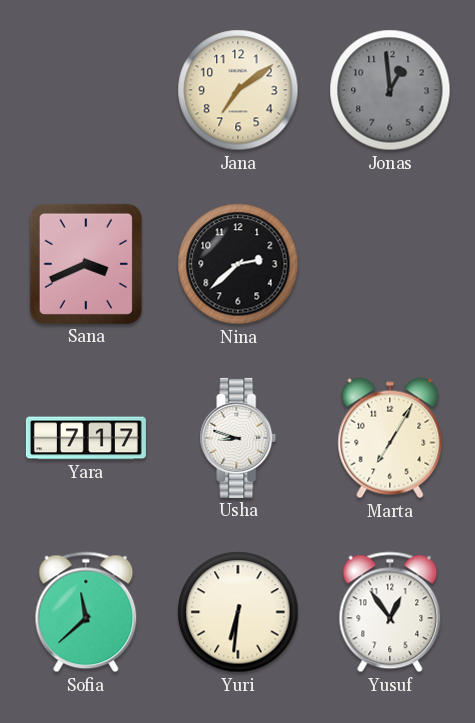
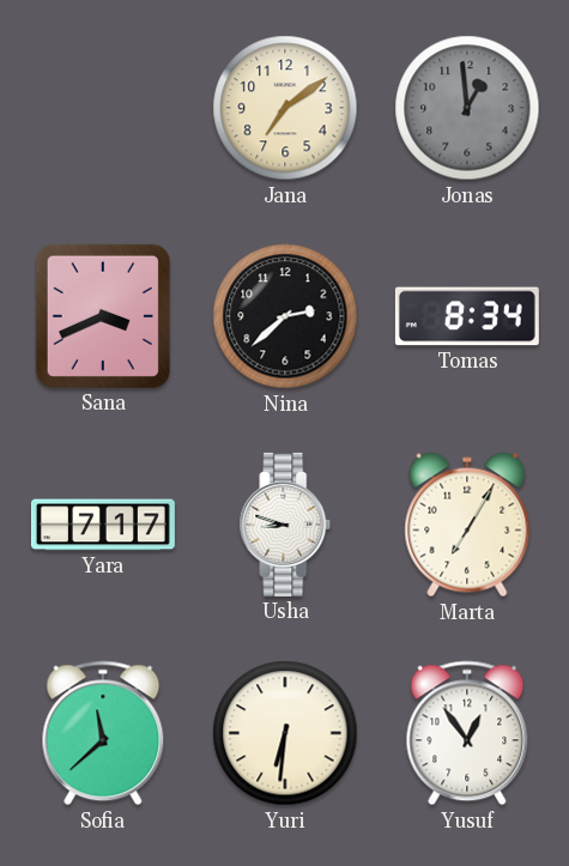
Tomas: none -> 8:34
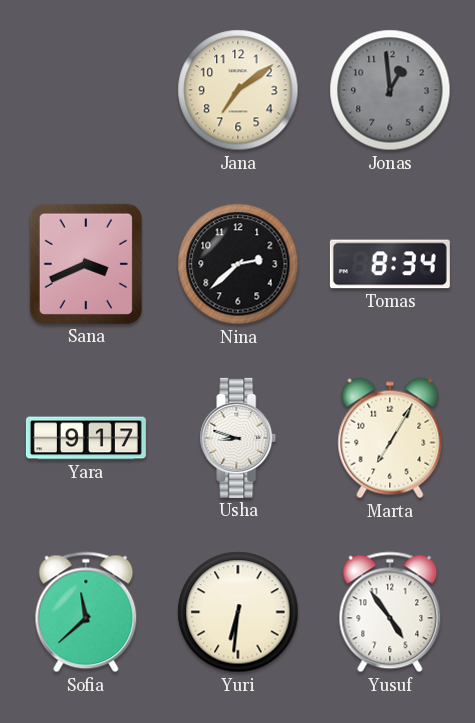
Yara: 7:17 -> 9:17
Yusuf: 12:54 -> 4:54
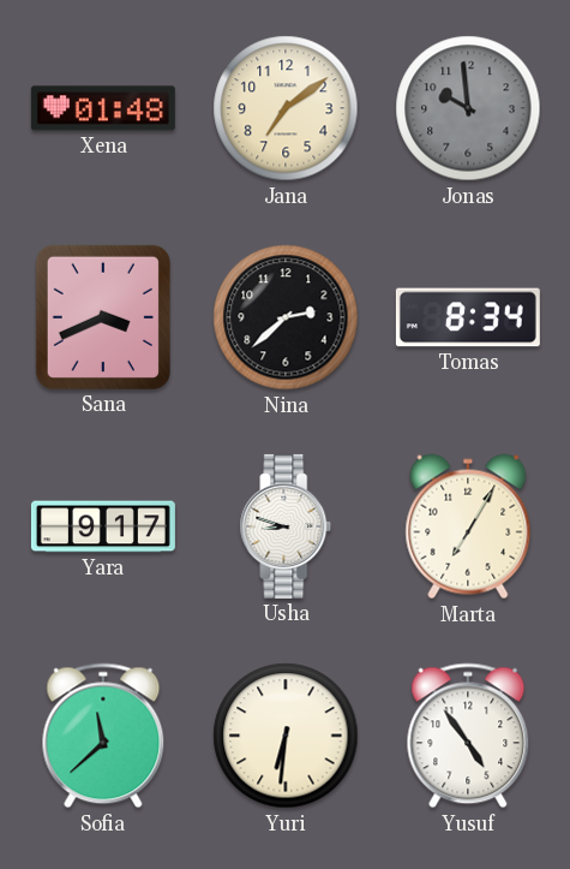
Xena: none -> 01:48
Jonas: 12:59 -> 9:59
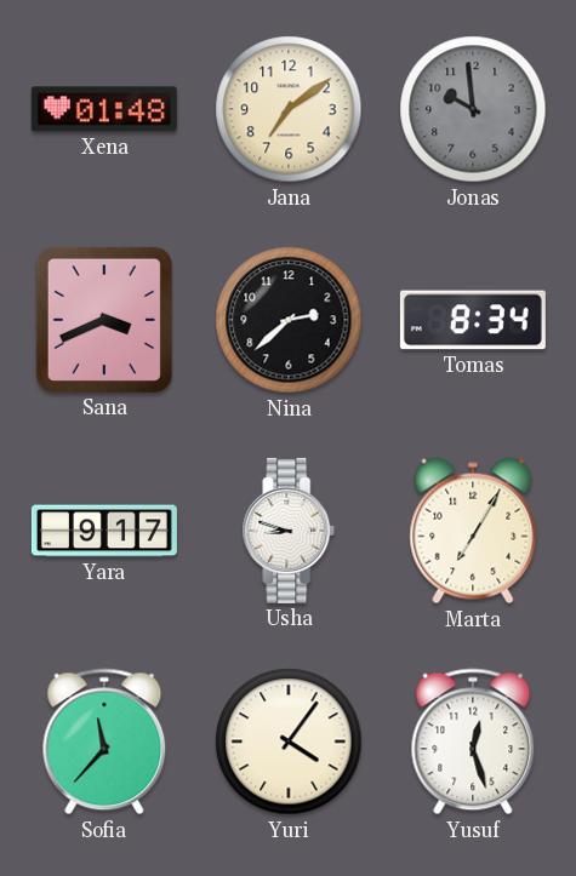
Sofia: 11:38 -> 11:37
Yuri: 6:31 -> 4:06
Yusuf: 4:54 -> 12:27
